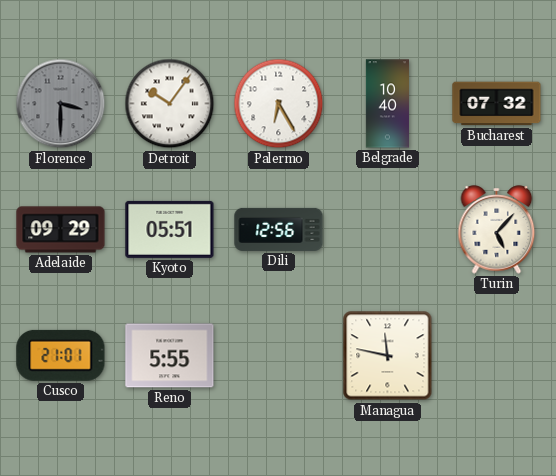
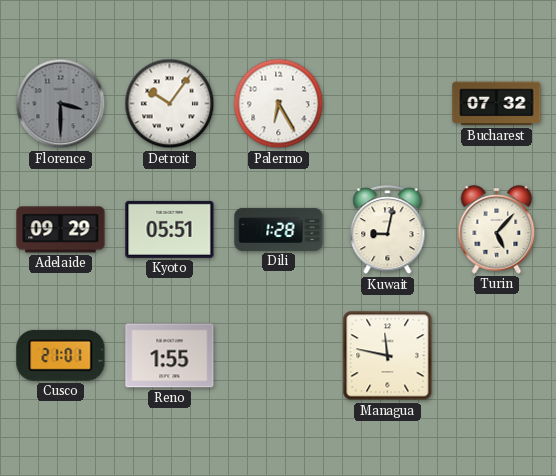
Belgrade: 10:40 -> none
Dili: 12:56 -> 1:28
Kuwait: none -> 9:02
Reno: 5:55 -> 1:55
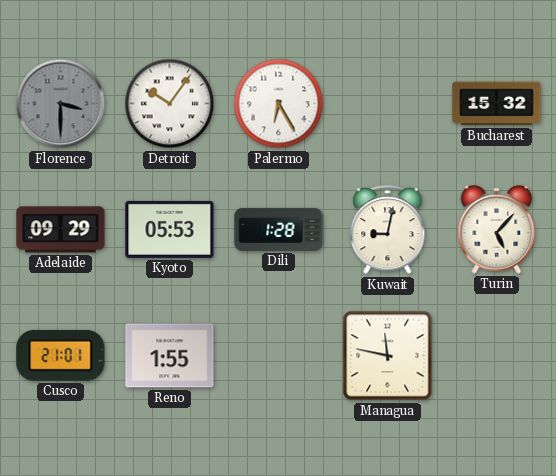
Bucharest: 07:32 -> 15:32
Kyoto: 05:51 -> 05:53
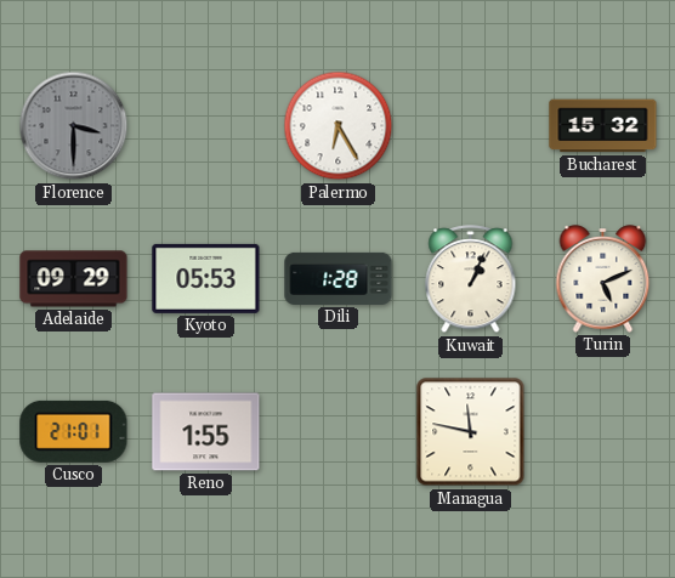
Detroit: 10:06 -> none
Kuwait: 9:02 -> 1:04
Turin: 5:07 -> 5:11
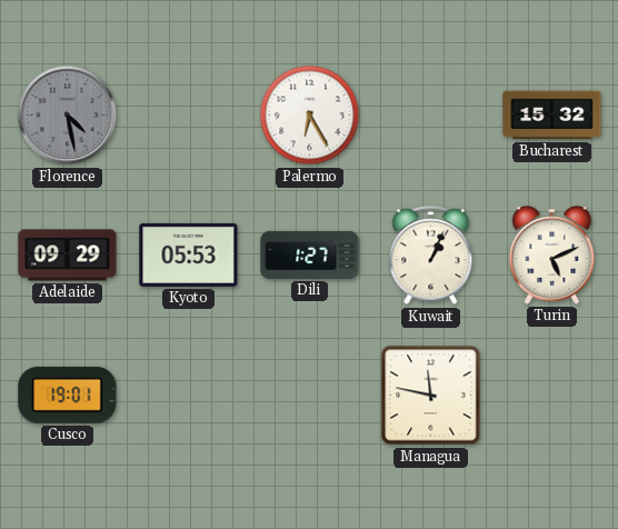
Florence: 3:30 -> 4:28
Dili: 1:28 -> 1:27
Cusco: 21:01 -> 19:01
Reno: 1:55 -> none
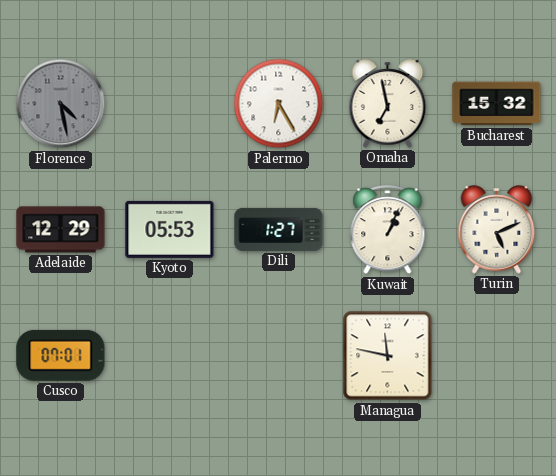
Omaha: none -> 6:58
Adelaide: 09:29 -> 12:29
Cusco: 19:01 -> 07:01
